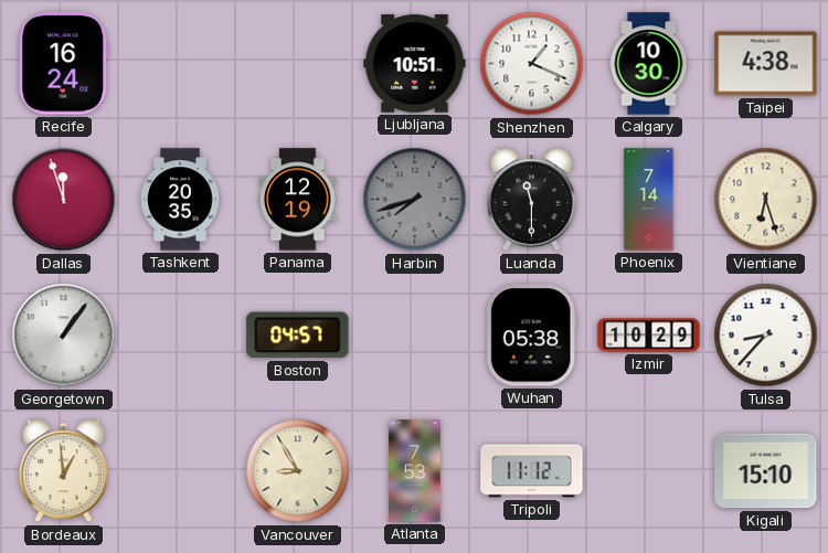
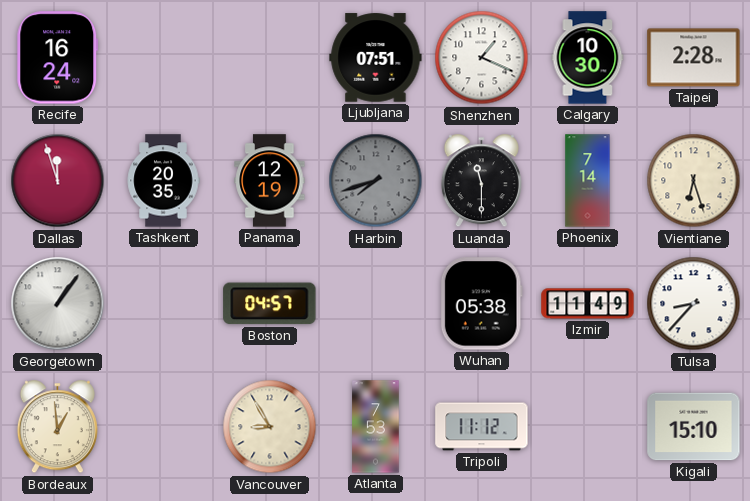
Ljubljana: 10:51 -> 07:51
Taipei: 4:38 -> 2:28
Izmir: 10:29 -> 11:49
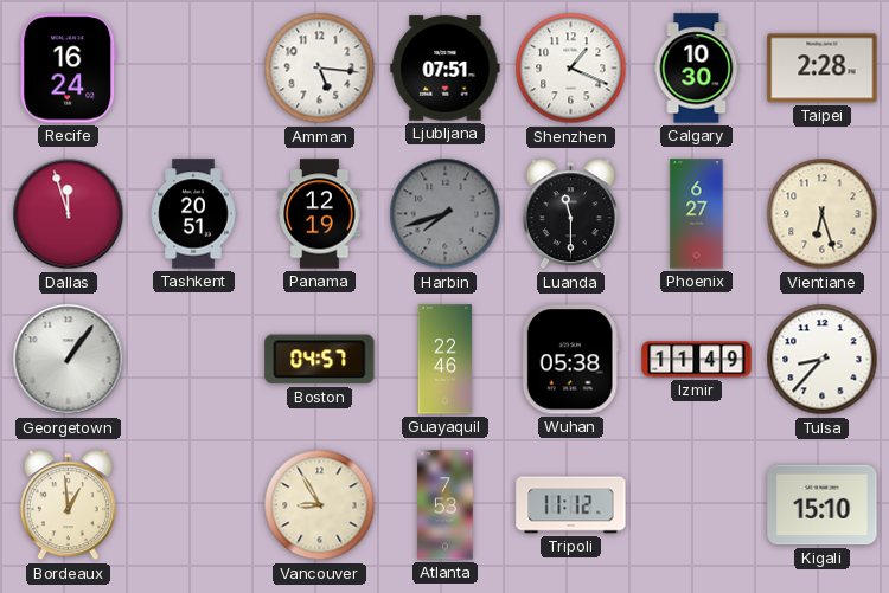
Amman: none -> 5:16
Tashkent: 20:35 -> 20:51
Phoenix: 7:14 -> 6:27
Guayaquil: none -> 22:46
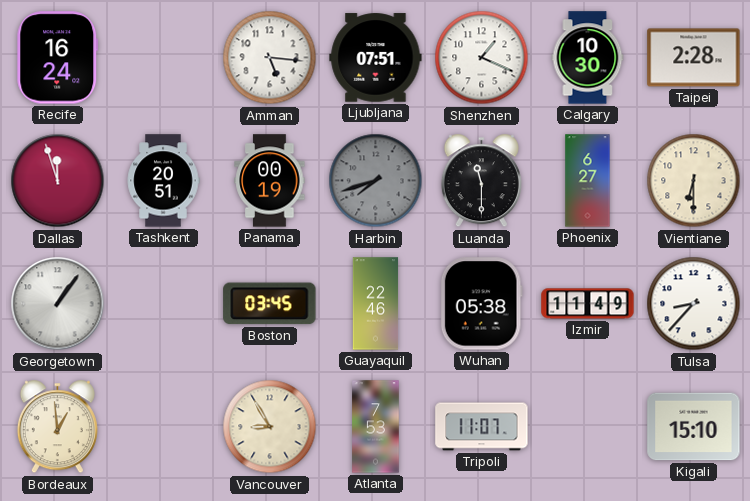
Panama: 12:19 -> 00:19
Vientiane: 6:27 -> 6:30
Boston: 04:57 -> 03:45
Tripoli: 11:12 -> 11:07
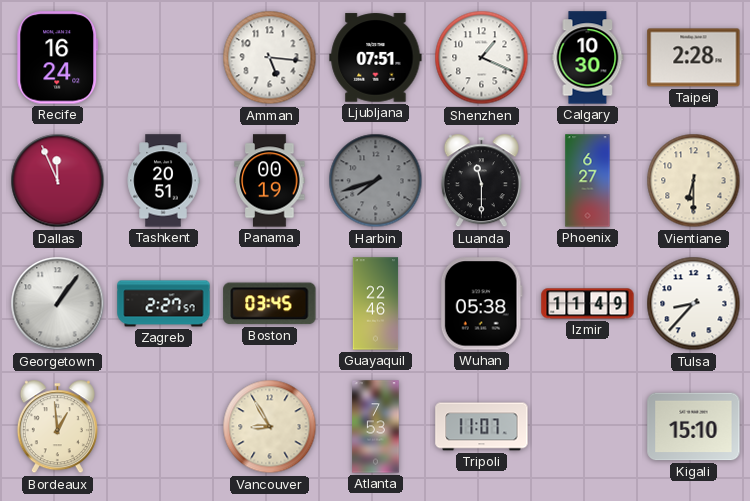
Dallas: 11:57 -> 11:56
Zagreb: none -> 2:27
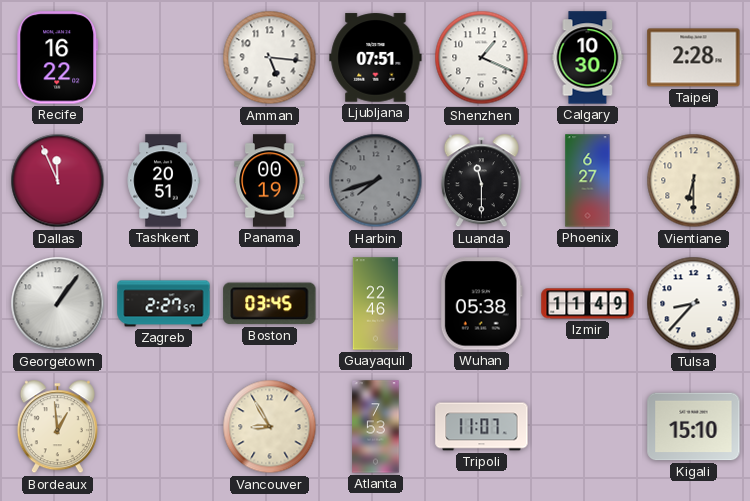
Recife: 16:24 -> 16:22
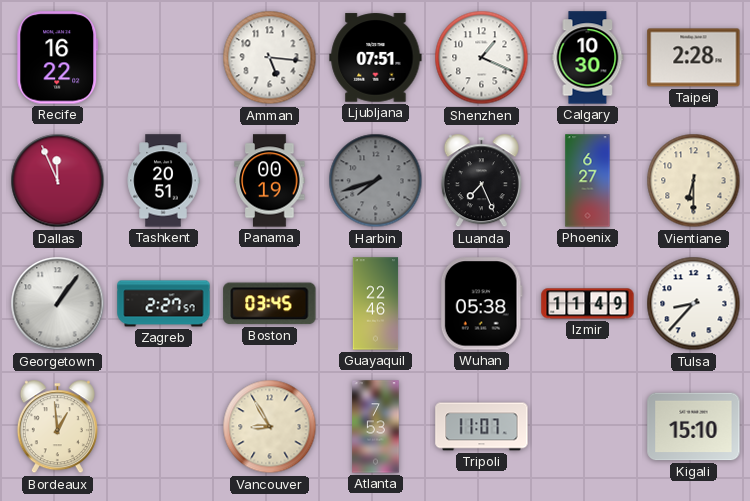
Luanda: 11:30 -> 7:26
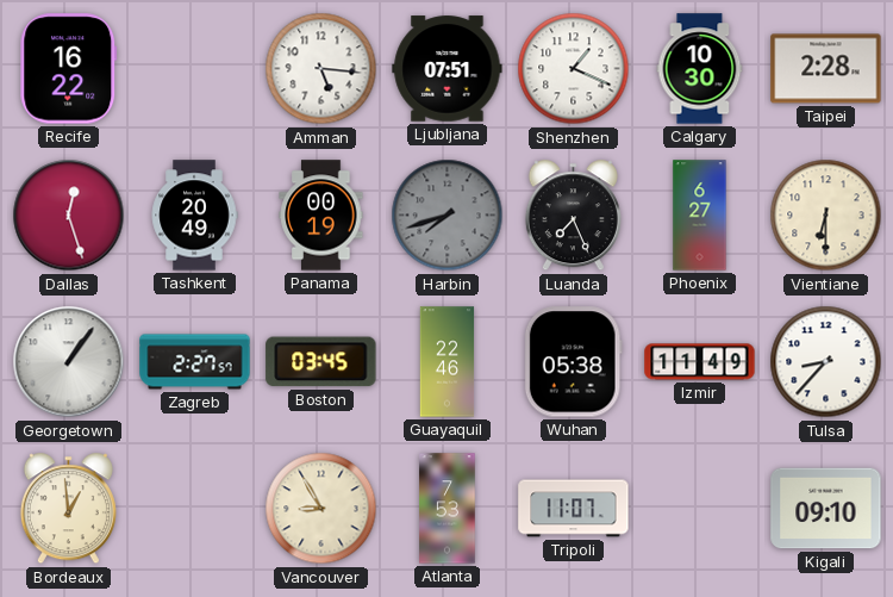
Dallas: 11:56 -> 12:27
Tashkent: 20:51 -> 20:49
Kigali: 15:10 -> 09:10
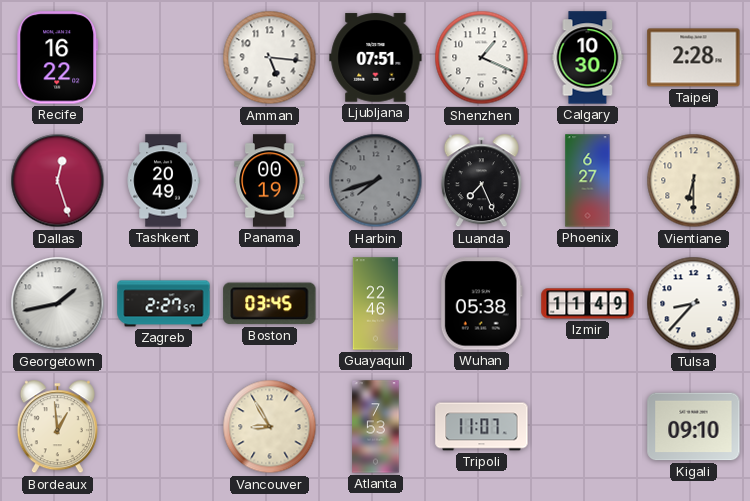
Georgetown: 1:06 -> 1:43
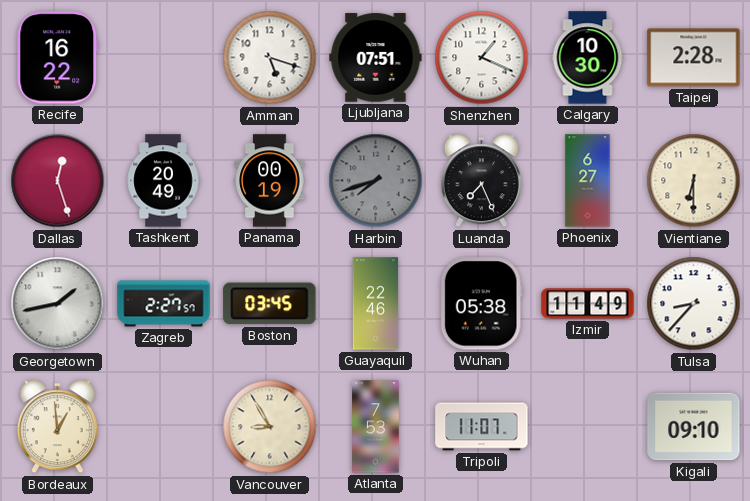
Amman: 5:16 -> 5:18
